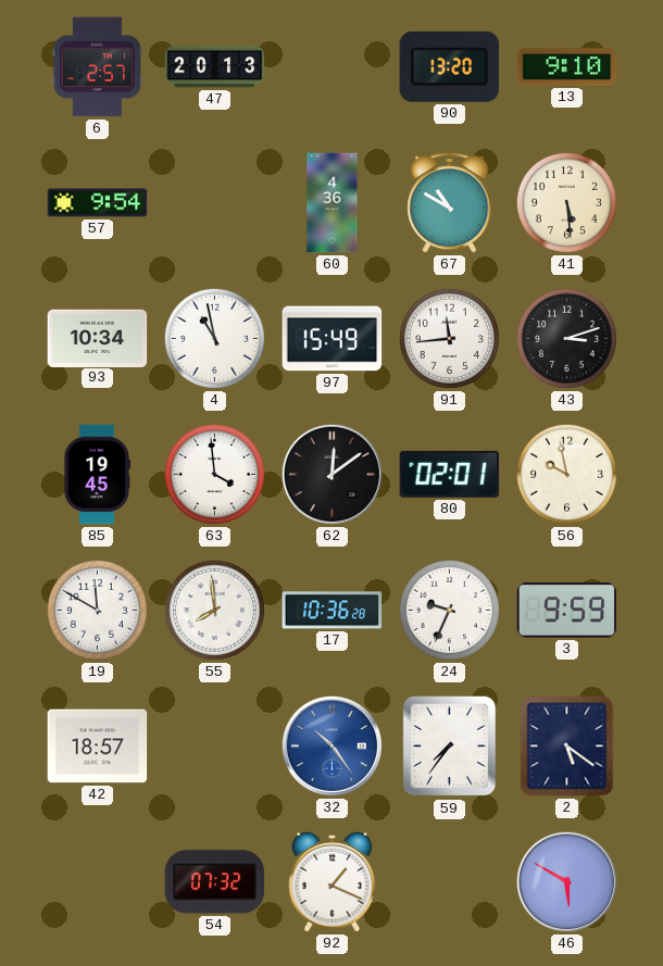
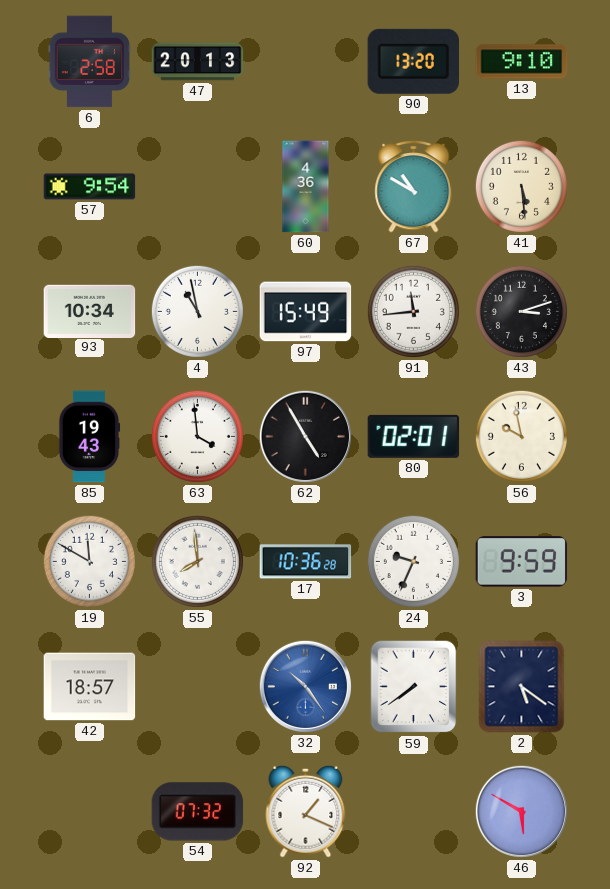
6: 2:57 -> 2:58
85: 19:45 -> 19:43
62: 12:09 -> 4:55
59: 7:36 -> 7:39
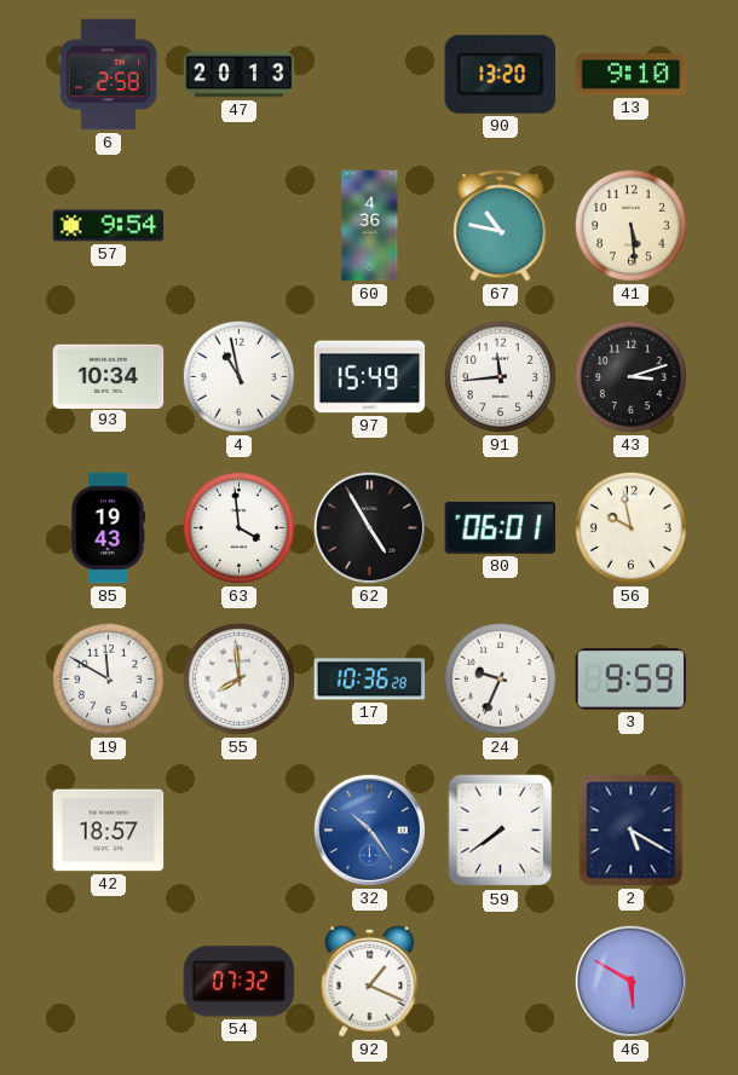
67: 10:50 -> 10:47
80: 02:01 -> 06:01
2: 5:21 -> 5:20
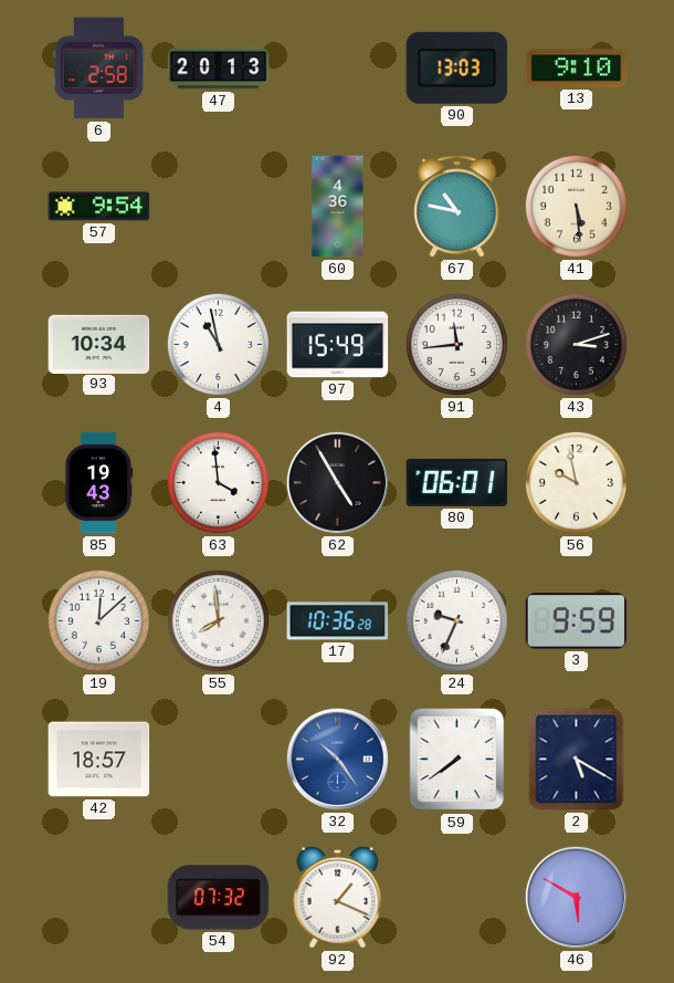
90: 13:20 -> 13:03
19: 11:50 -> 12:08
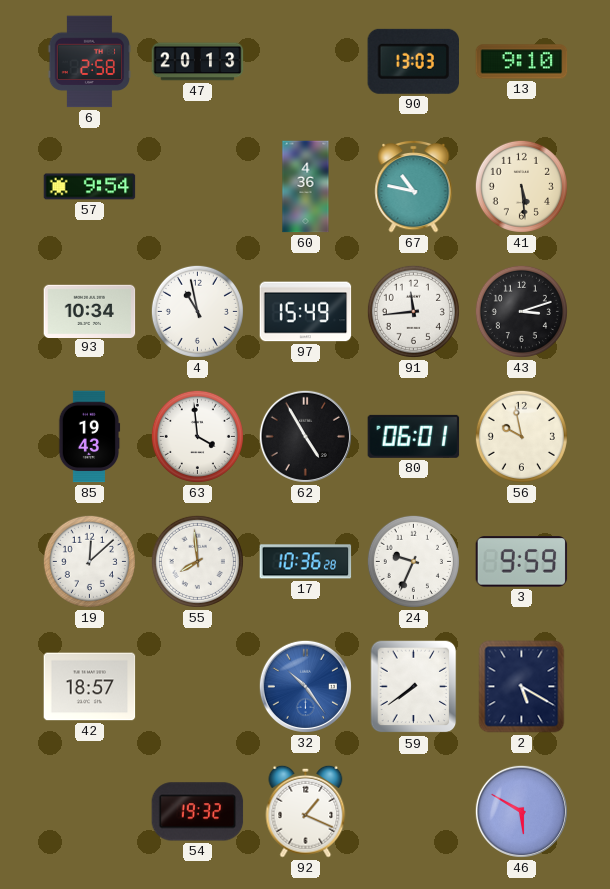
54: 07:32 -> 19:32
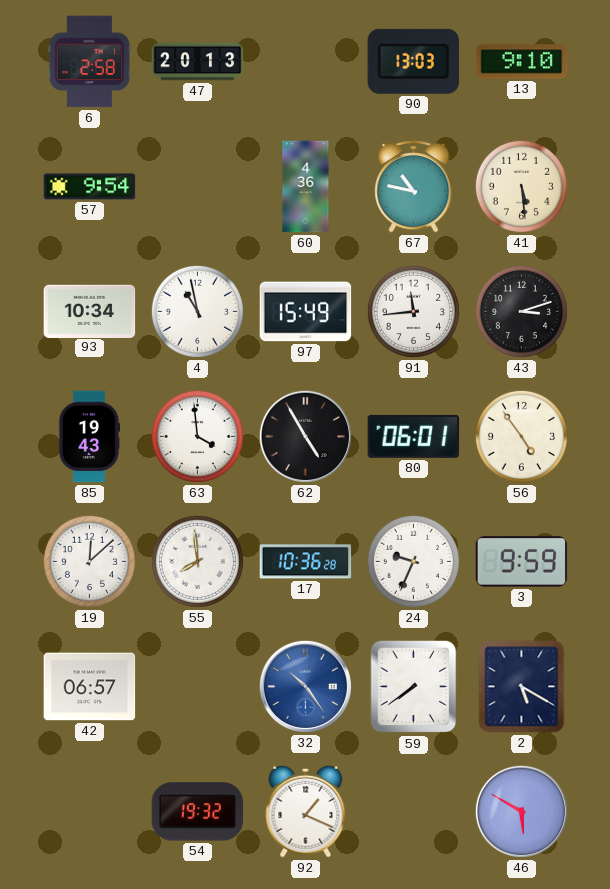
56: 9:58 -> 4:54
42: 18:57 -> 06:57
